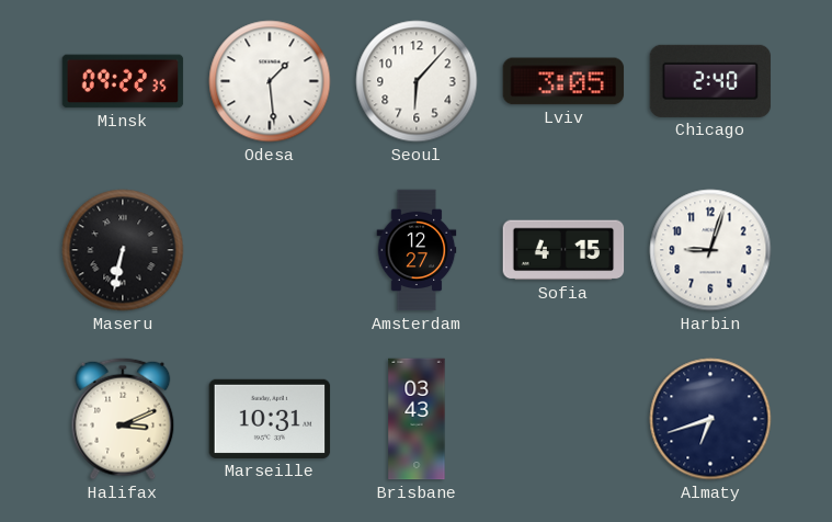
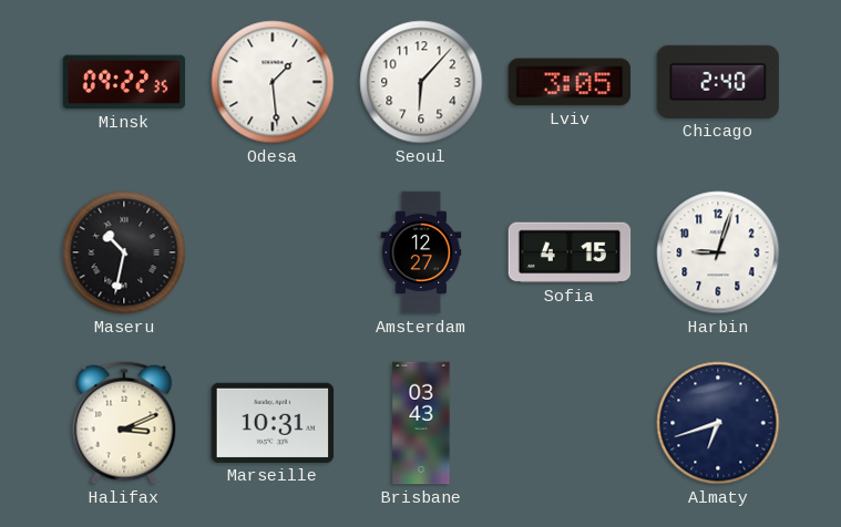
Maseru: 6:32 -> 10:32
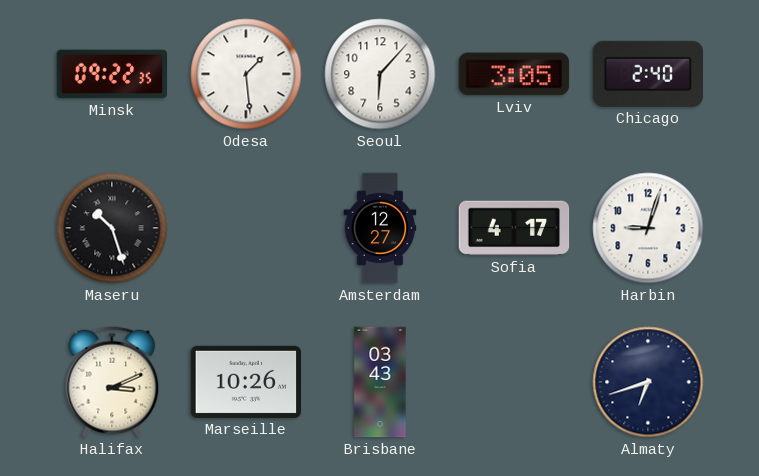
Maseru: 10:32 -> 10:27
Sofia: 4:15 -> 4:17
Marseille: 10:31 -> 10:26
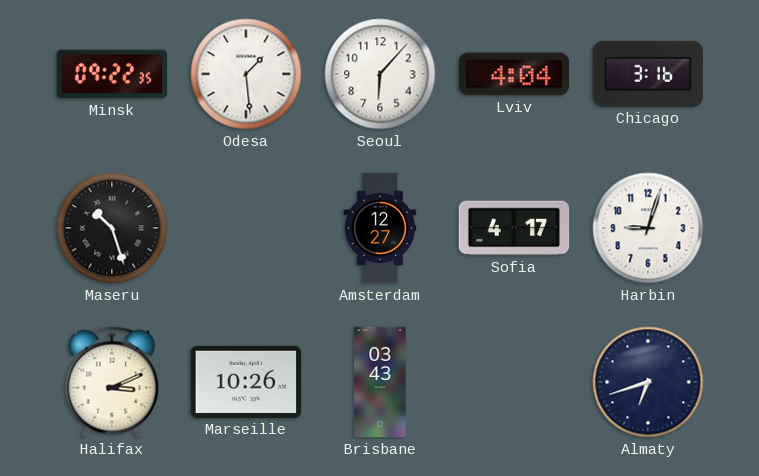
Lviv: 3:05 -> 4:04
Chicago: 2:40 -> 3:16
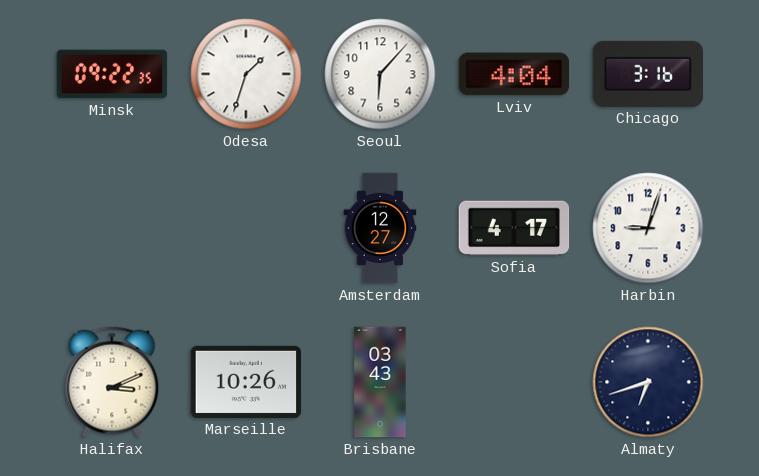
Odesa: 1:29 -> 1:33
Maseru: 10:27 -> none
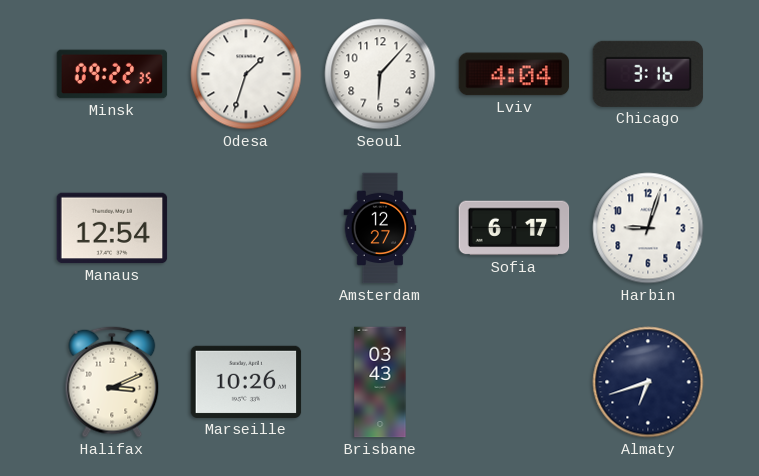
Manaus: none -> 12:54
Sofia: 4:17 -> 6:17
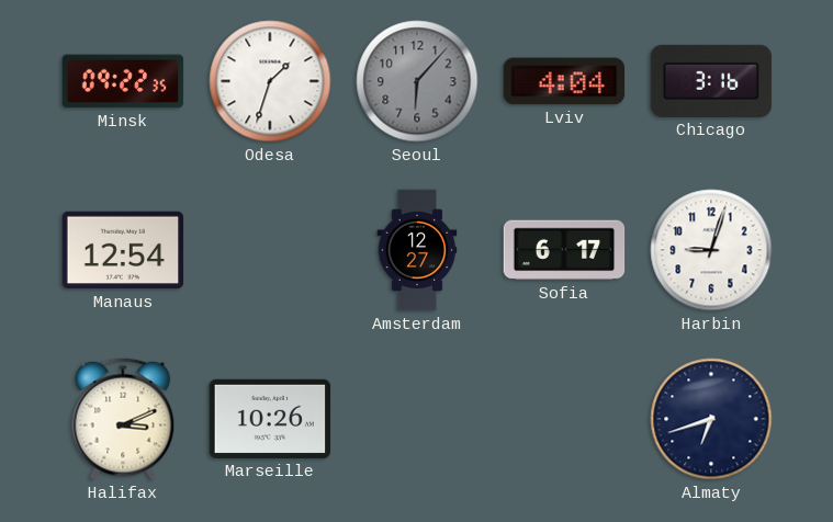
Seoul dial: white -> grey
Brisbane: 03:43 -> none
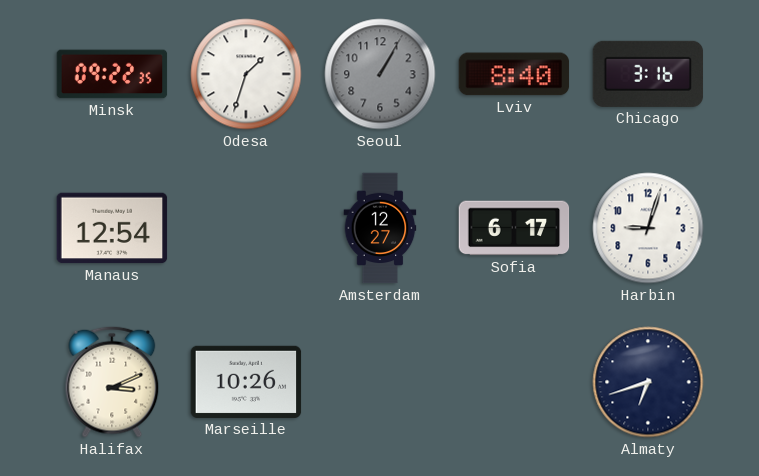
Seoul: 6:07 -> 1:05
Lviv: 4:04 -> 8:40
